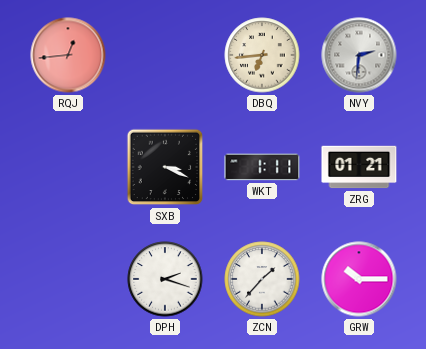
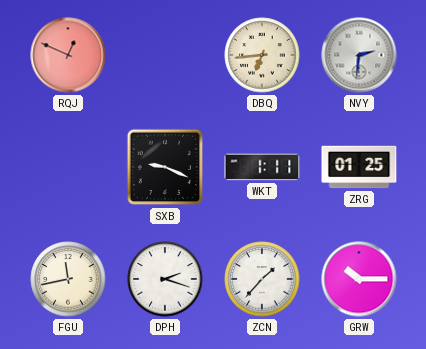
RQJ: 12:44 -> 12:49
SXB: 3:19 -> 9:19
ZRG: 01:21 -> 01:25
FGU: none -> 11:43
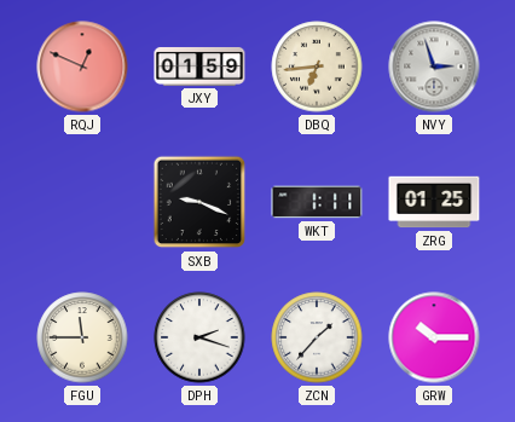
JXY: none -> 01:59
NVY: 2:31 -> 2:57
FGU: 11:43 -> 11:45
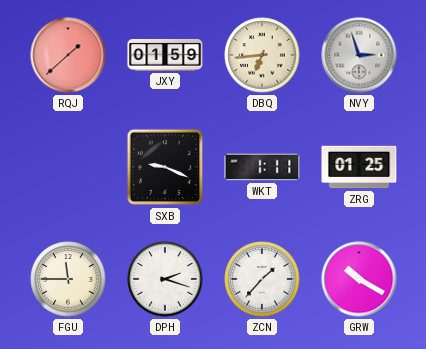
RQJ: 12:49 -> 1:38
GRW: 10:15 -> 10:20
